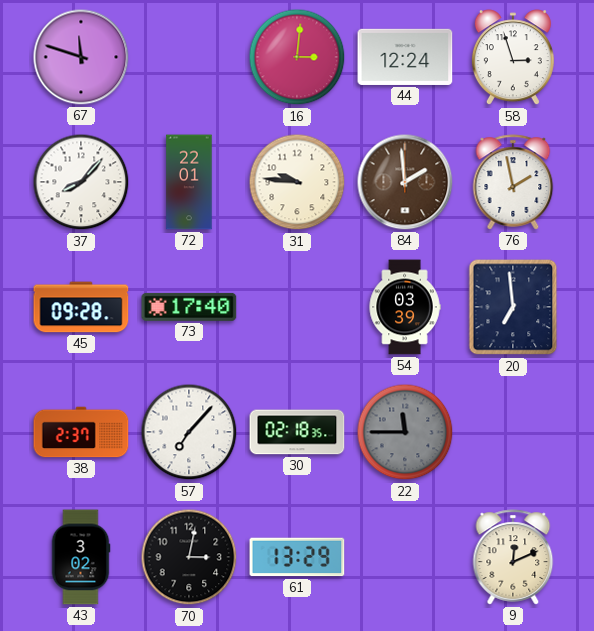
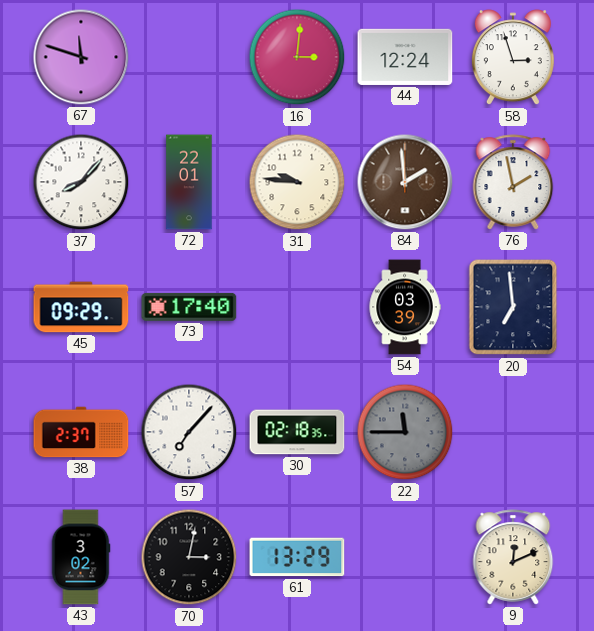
45: 09:28 -> 09:29
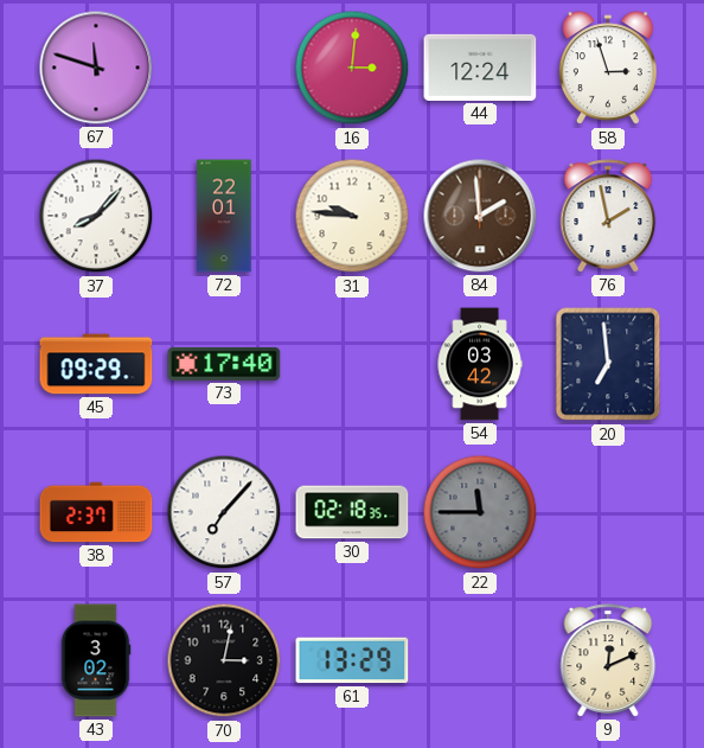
54: 03:39 -> 03:42
